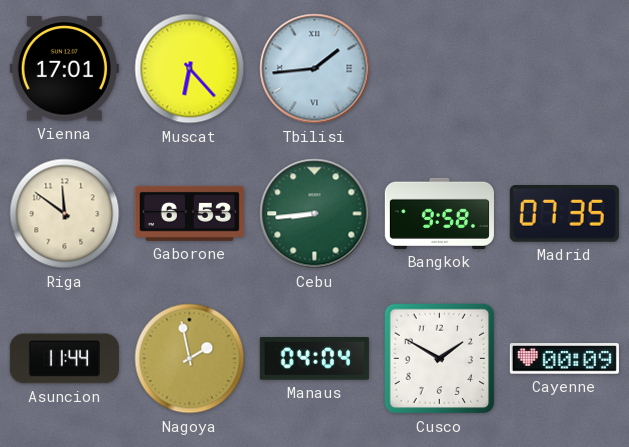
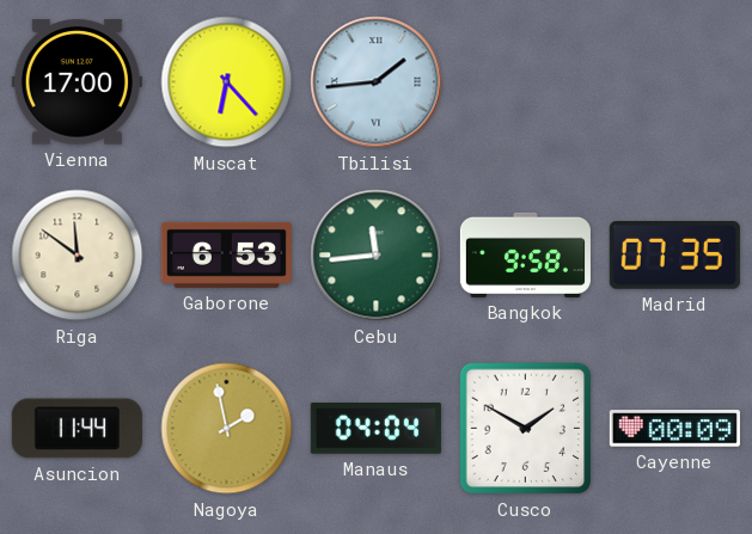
Vienna: 17:01 -> 17:00
Cebu: 8:44 -> 11:44
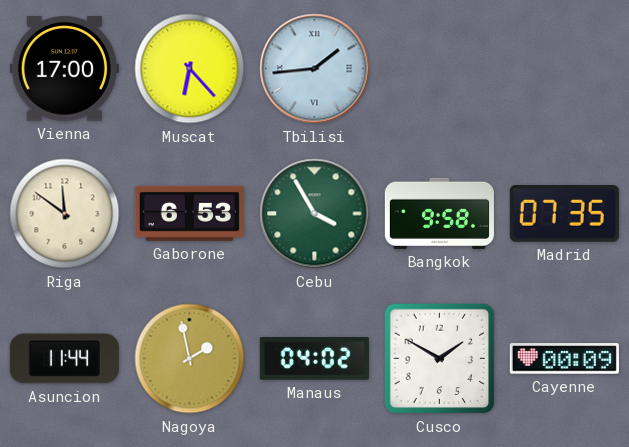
Cebu: 11:44 -> 3:55
Manaus: 04:04 -> 04:02
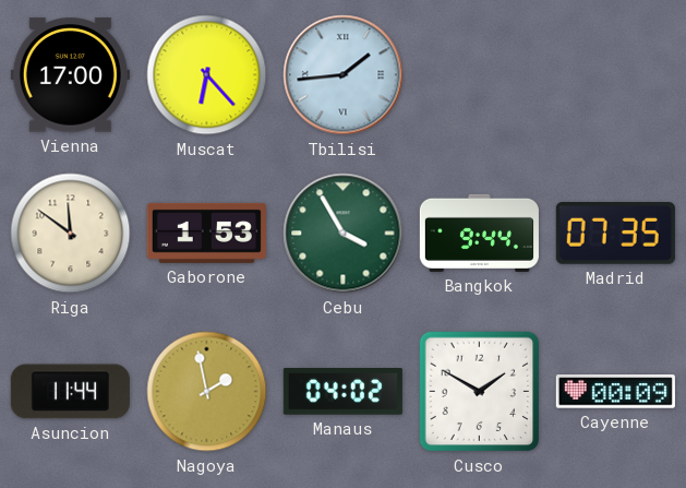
Gaborone: 6:53 -> 1:53
Bangkok: 9:58 -> 9:44
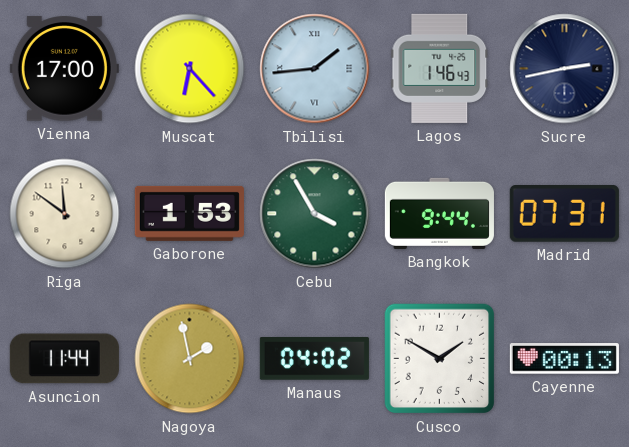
Lagos: none -> 1:46
Sucre: none -> 2:43
Madrid: 07:35 -> 07:31
Cayenne: 00:09 -> 00:13
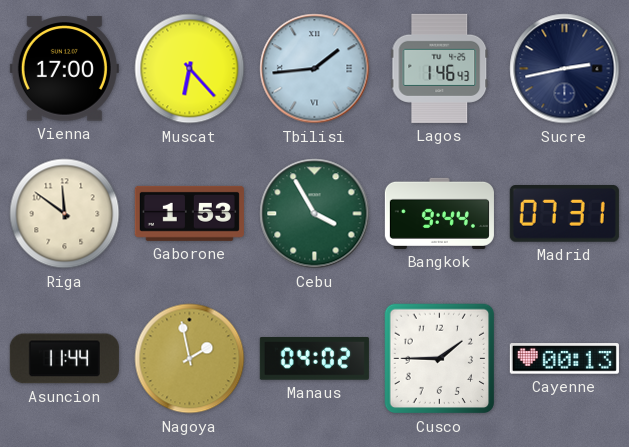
Cusco: 1:50 -> 1:45
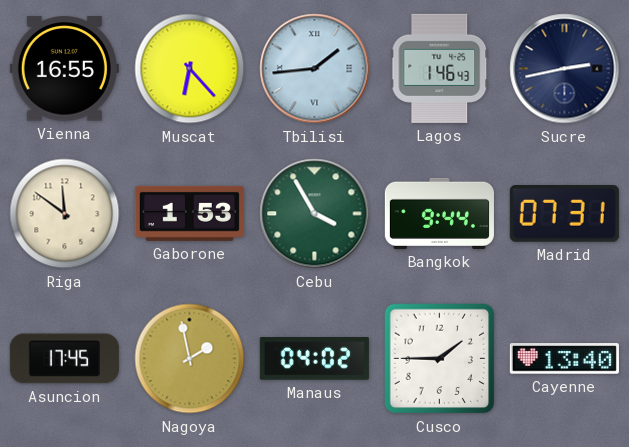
Vienna: 17:00 -> 16:55
Asuncion: 11:44 -> 17:45
Cayenne: 00:13 -> 13:40
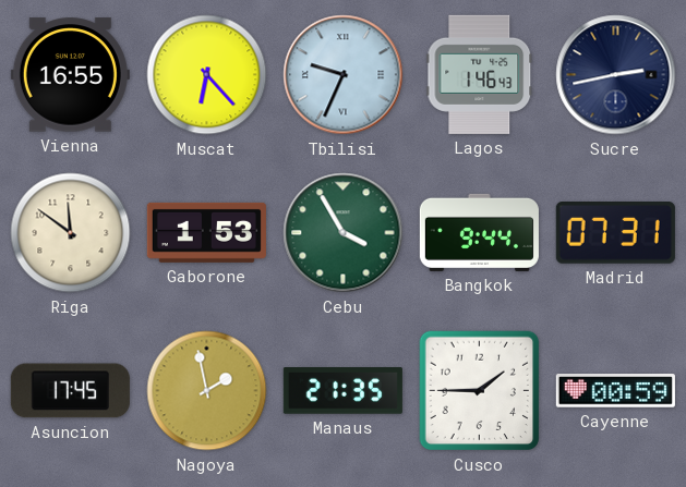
Tbilisi: 1:44 -> 9:34
Manaus: 04:02 -> 21:35
Cayenne: 13:40 -> 00:59
